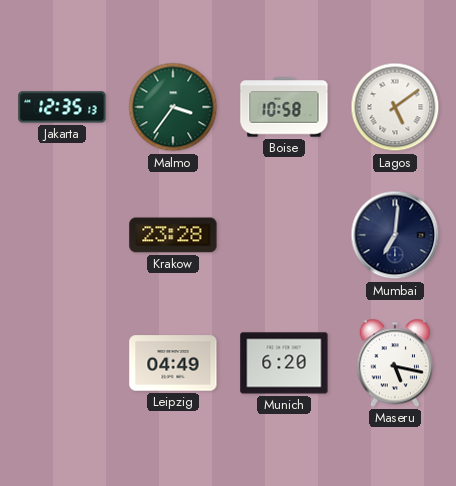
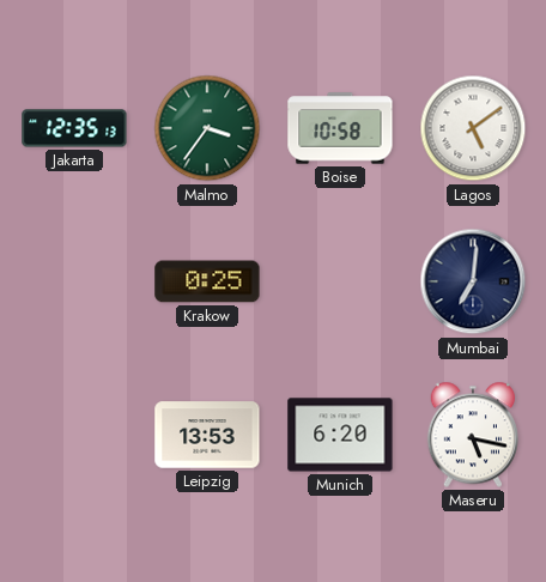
Krakow: 23:28 -> 0:25
Leipzig: 04:49 -> 13:53
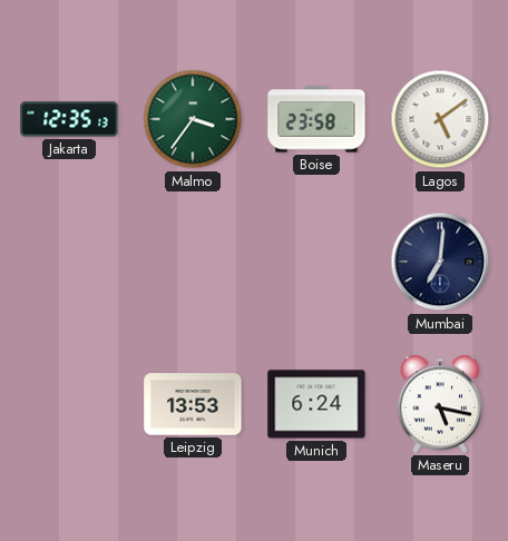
Boise: 10:58 -> 23:58
Krakow: 0:25 -> none
Munich: 6:20 -> 6:24
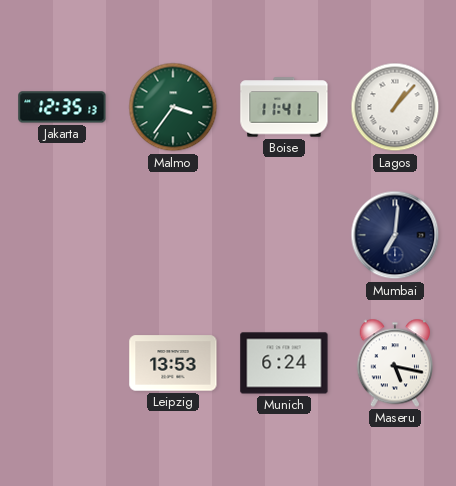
Boise: 23:58 -> 11:41
Lagos: 5:09 -> 1:07
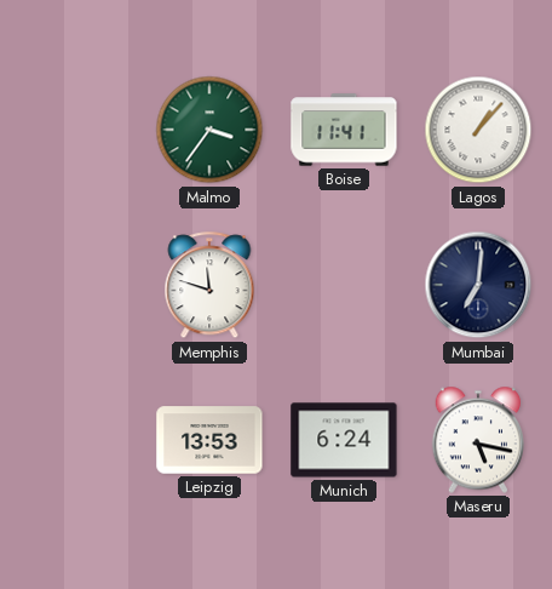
Jakarta: 12:35 -> none
Memphis: none -> 11:48
